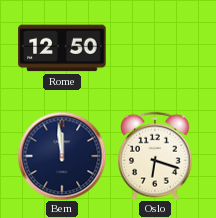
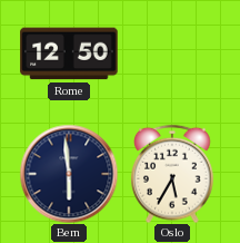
Bern: 11:59 -> 5:59
Oslo: 6:18 -> 5:35
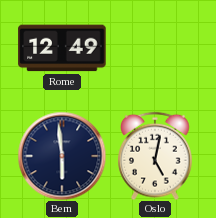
Rome: 12:50 -> 12:49
Oslo: 5:35 -> 5:02
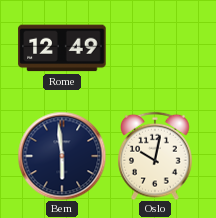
Oslo: 5:02 -> 10:02
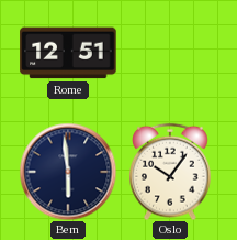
Rome: 12:49 -> 12:51
Oslo: 10:02 -> 10:06
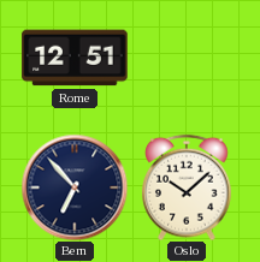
Bern: 5:59 -> 6:53
Oslo: 10:06 -> 10:08
